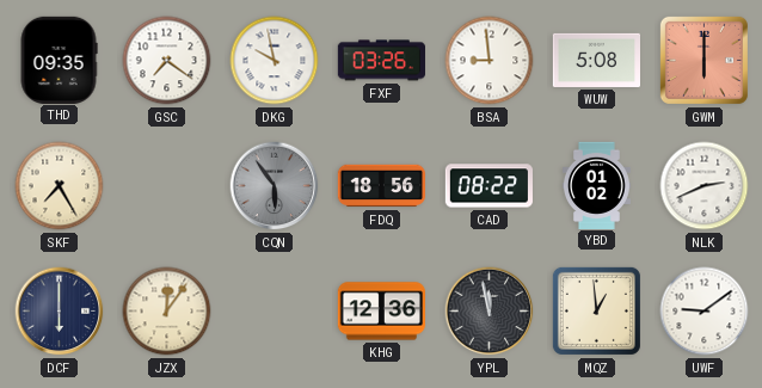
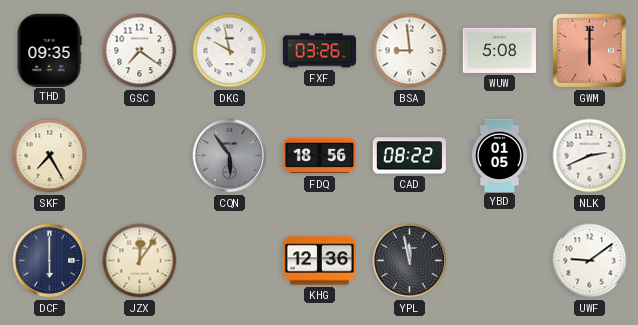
YBD: 01:02 -> 01:05
MQZ: 12:59 -> none
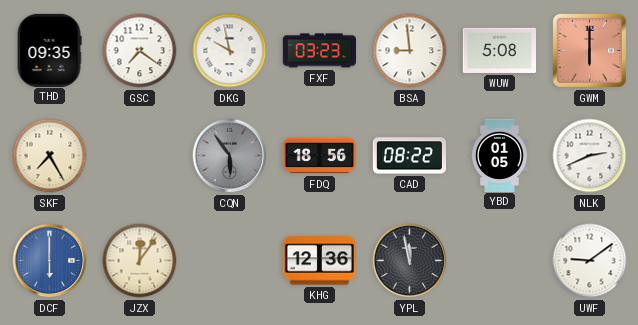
FXF: 03:26 -> 03:23
DCF dial: navy -> blue
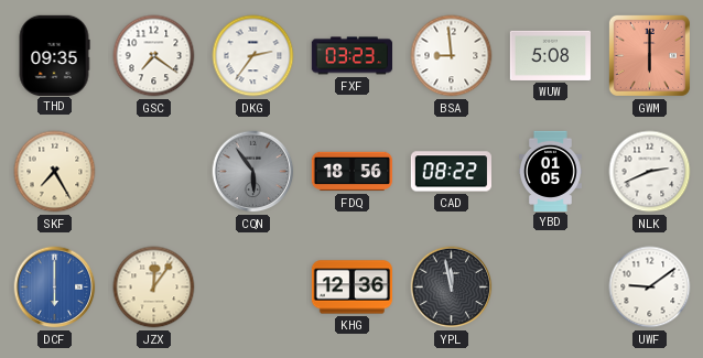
DKG: 9:58 -> 2:36
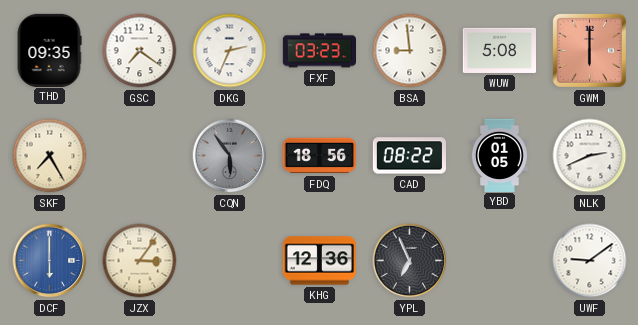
DKG: 2:36 -> 2:34
JZX: 12:06 -> 3:06
YPL: 11:58 -> 6:56
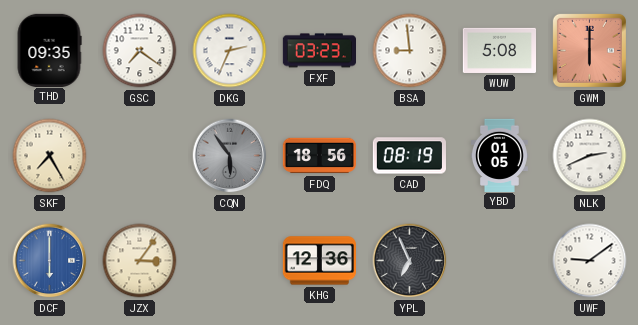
CAD: 08:22 -> 08:19
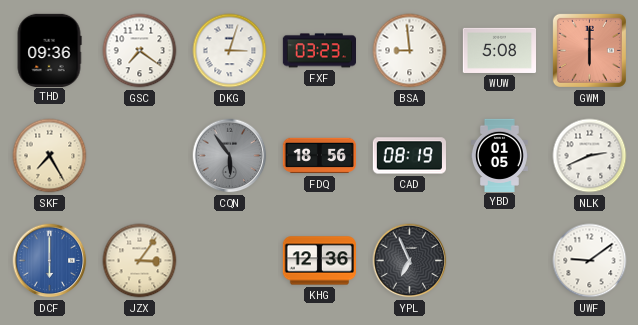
THD: 09:35 -> 09:36
DKG: 2:34 -> 3:03
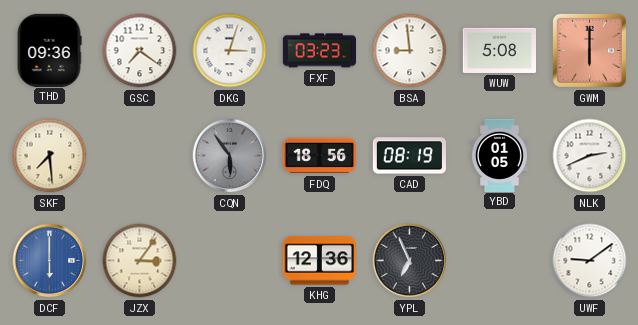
SKF: 7:25 -> 7:29
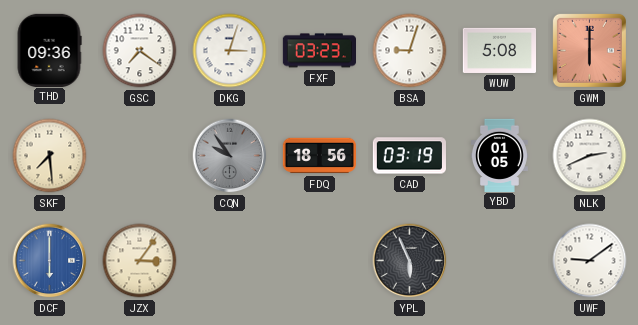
BSA: 8:59 -> 9:03
CQN: 5:54 -> 9:54
CAD: 08:19 -> 03:19
KHG: 12:36 -> none
YPL: 6:56 -> 5:56
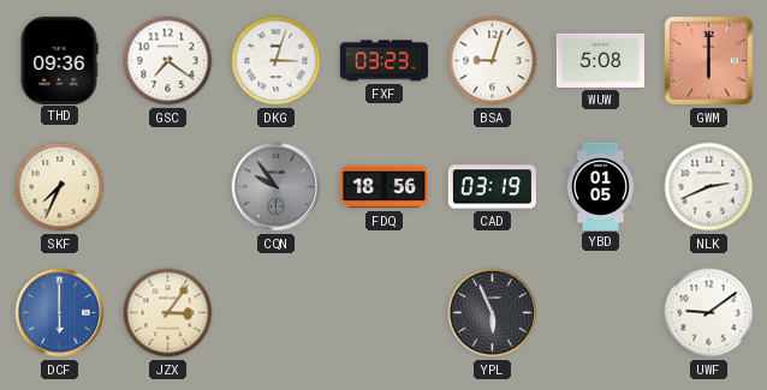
SKF: 7:29 -> 7:34
